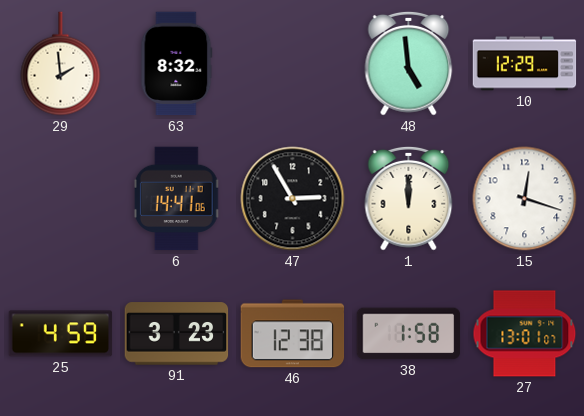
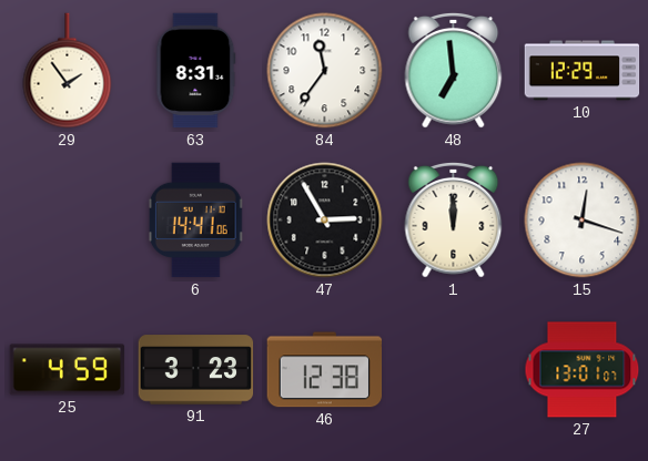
29: 1:59 -> 1:54
63: 8:32 -> 8:31
84: none -> 11:36
48: 4:59 -> 6:59
38: 1:58 -> none
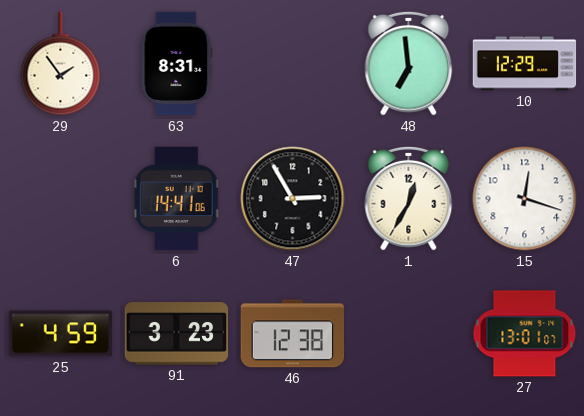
84: 11:36 -> none
1: 12:00 -> 12:35
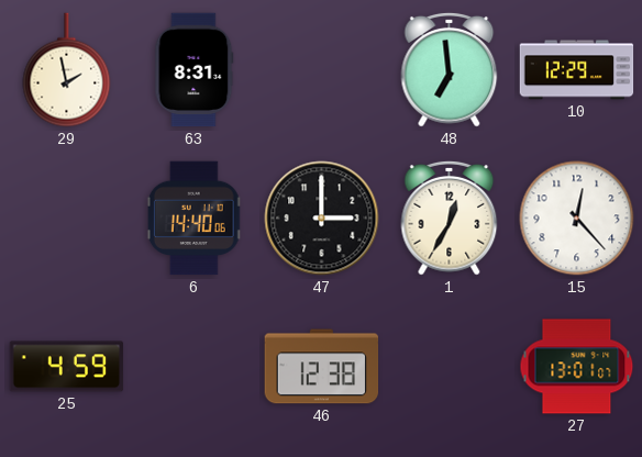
29: 1:54 -> 1:58
6: 14:41 -> 14:40
47: 2:55 -> 3:00
15: 12:18 -> 12:23
91: 3:23 -> none
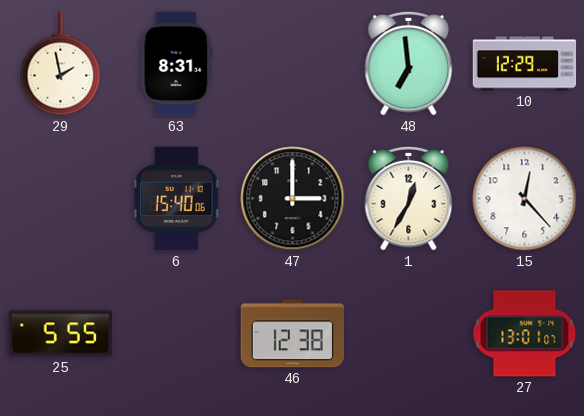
6: 14:40 -> 15:40
25: 4:59 -> 5:55
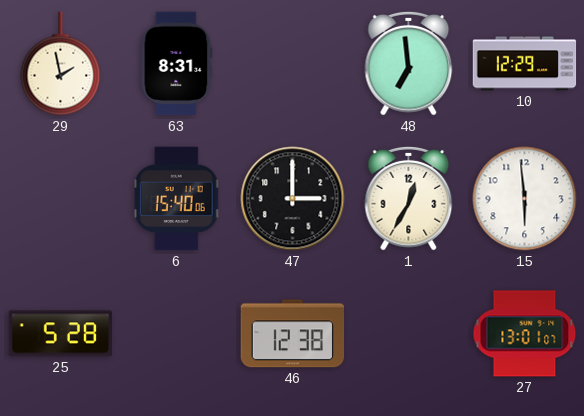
15: 12:23 -> 5:59
25: 5:55 -> 5:28
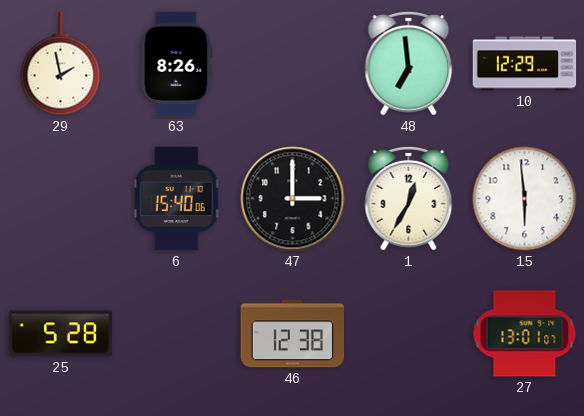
63: 8:31 -> 8:26
